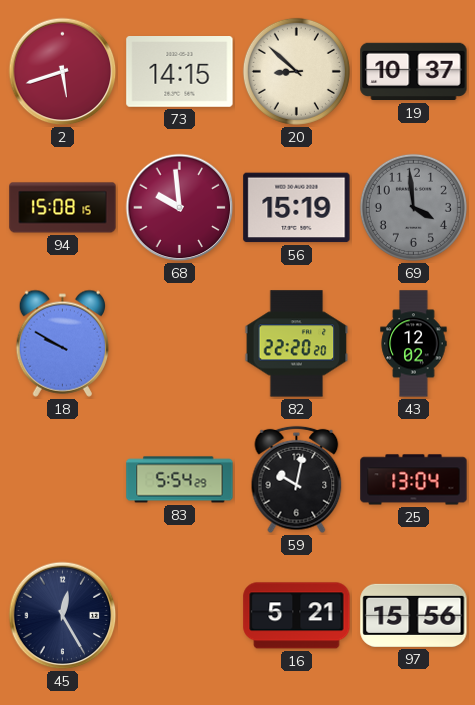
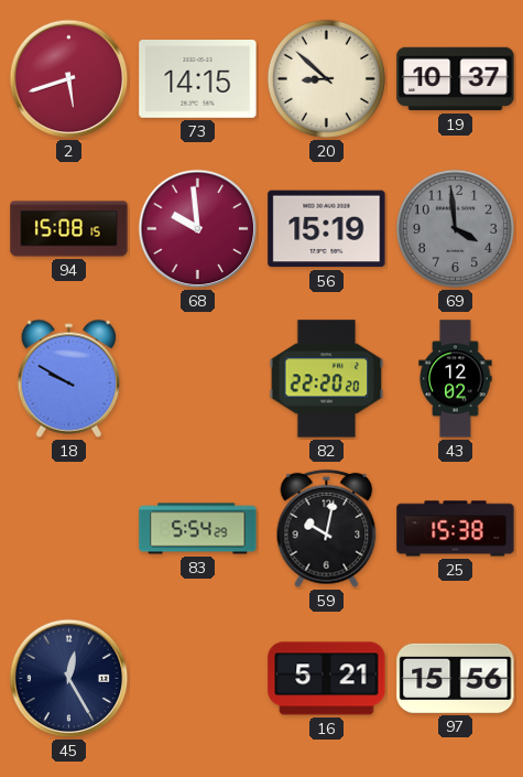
25: 13:04 -> 15:38
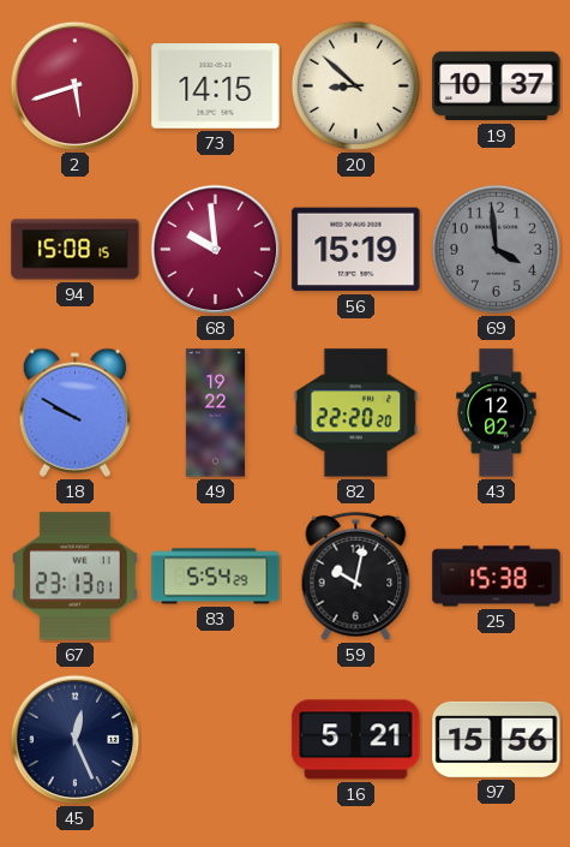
49: none -> 19:22
67: none -> 23:13
45: 12:25 -> 12:26
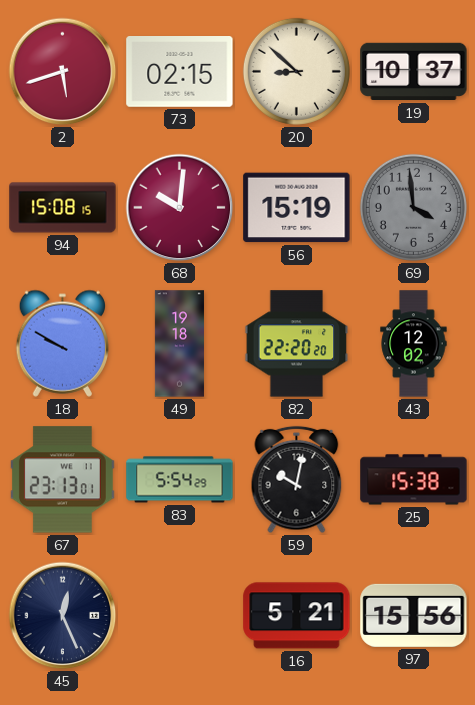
73: 14:15 -> 02:15
68: 9:59 -> 10:01
49: 19:22 -> 19:18
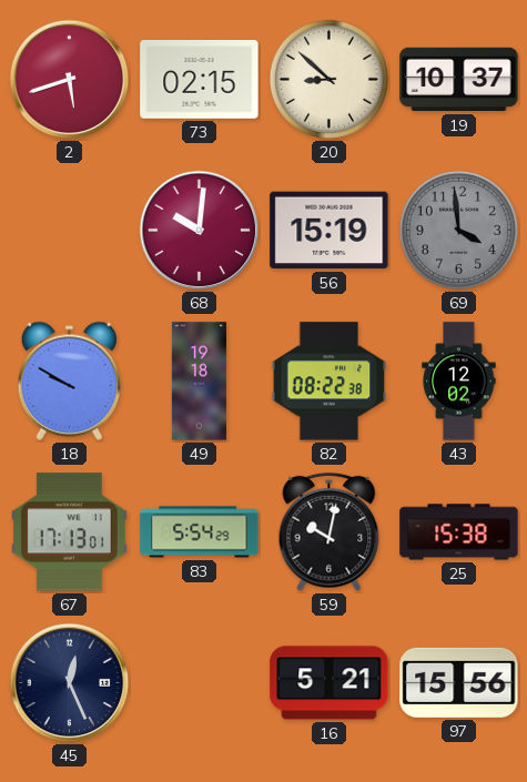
94: 15:08 -> none
82: 22:20 -> 08:22
67: 23:13 -> 17:13
